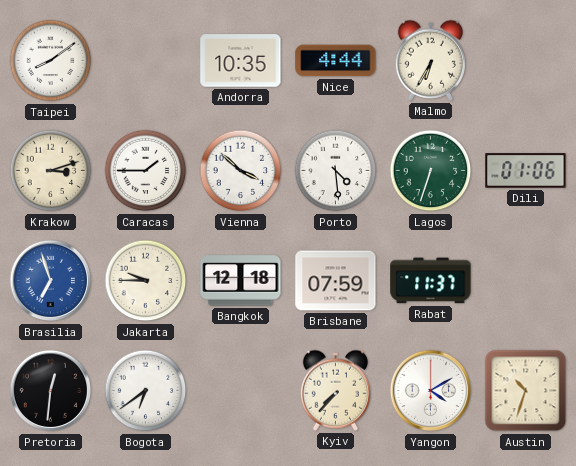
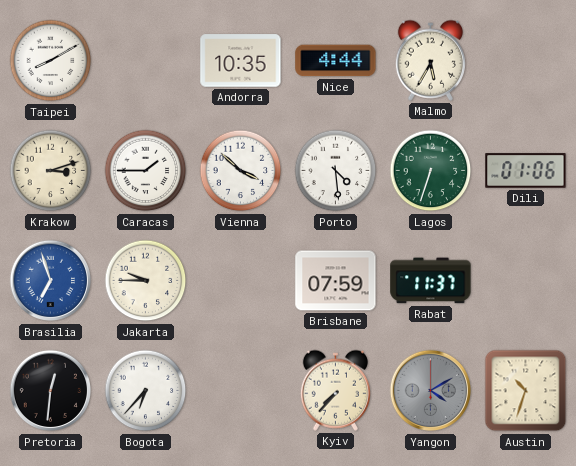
Taipei: 8:09 -> 8:10
Malmo: 6:35 -> 5:35
Bangkok: 12:18 -> none
Bogota: 6:39 -> 6:37
Yangon dial: white -> grey
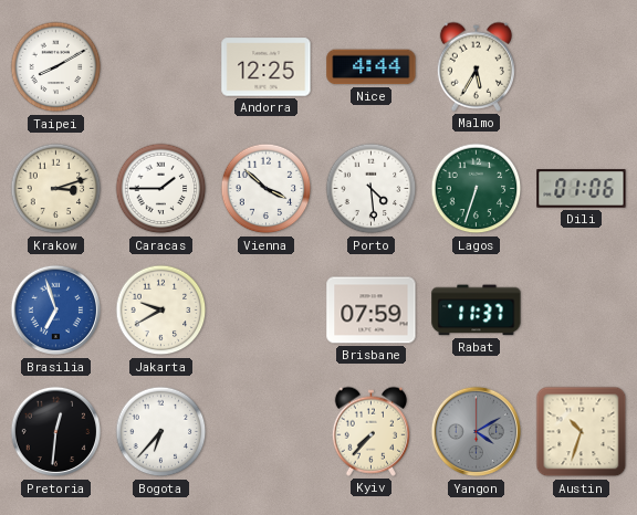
Andorra: 10:35 -> 12:25
Jakarta: 9:45 -> 9:40
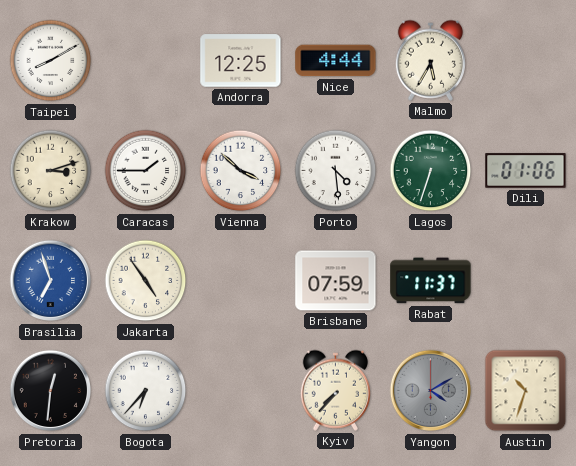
Jakarta: 9:40 -> 4:54
